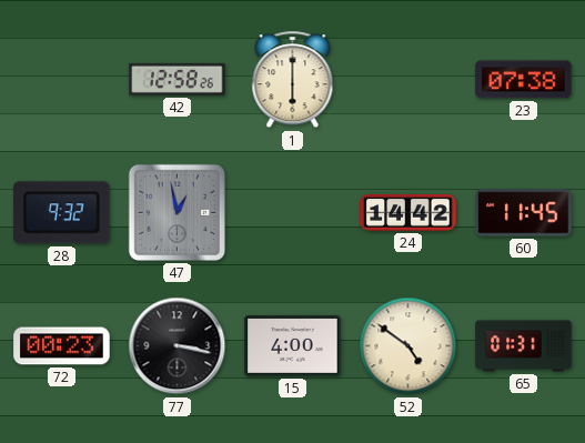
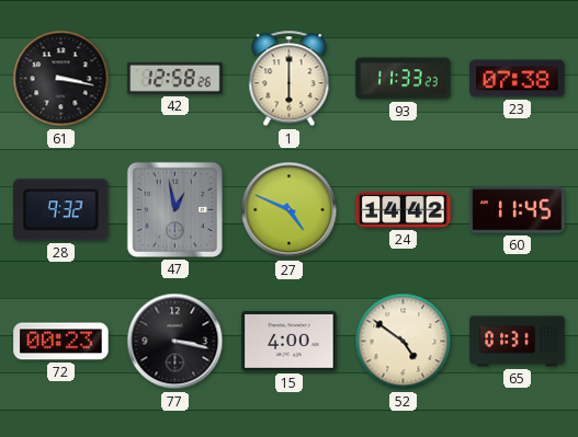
61: none -> 3:17
93: none -> 11:33
27: none -> 4:49
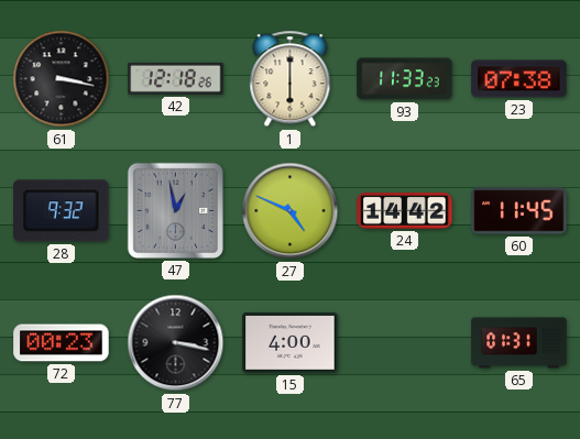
42: 12:58 -> 12:18
52: 4:51 -> none
